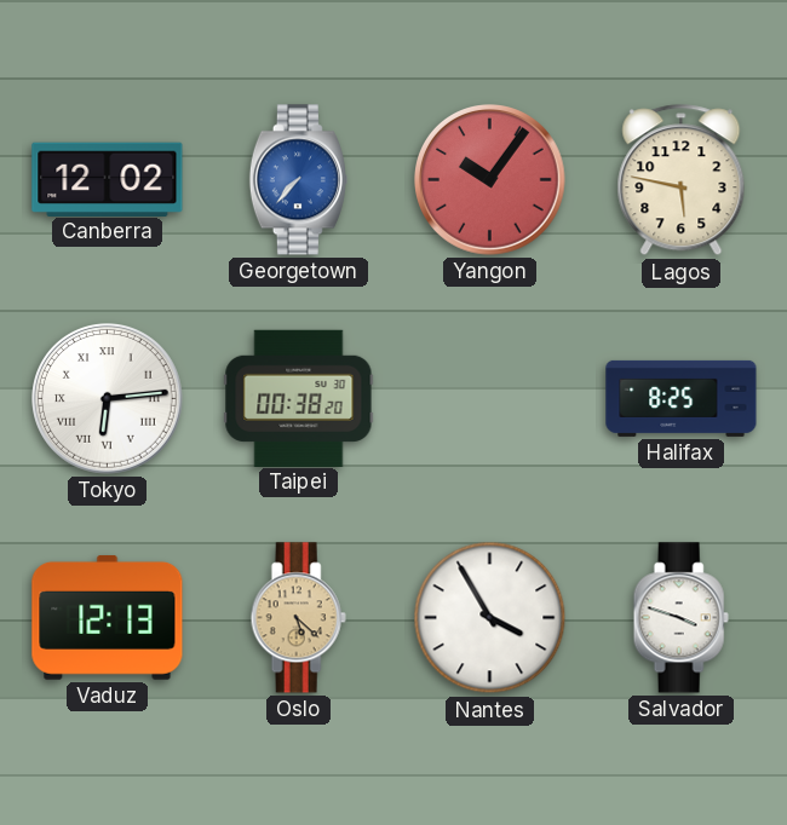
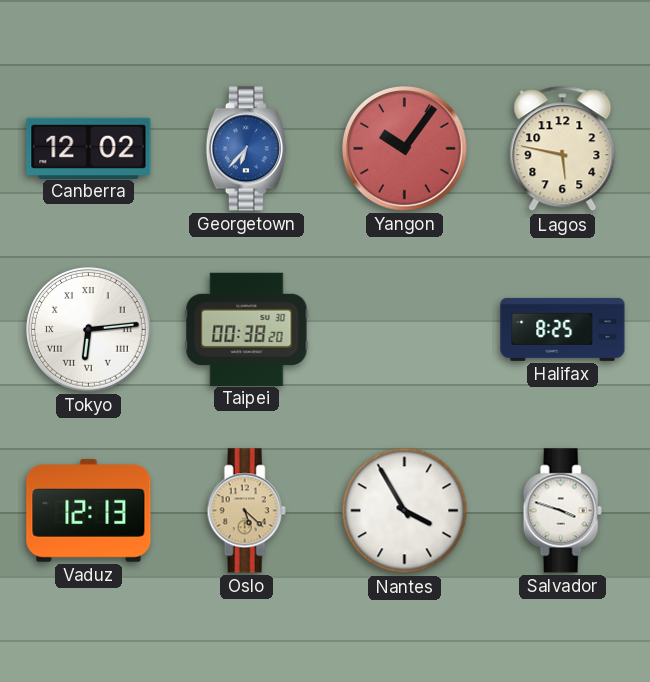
Georgetown: 7:37 -> 6:37
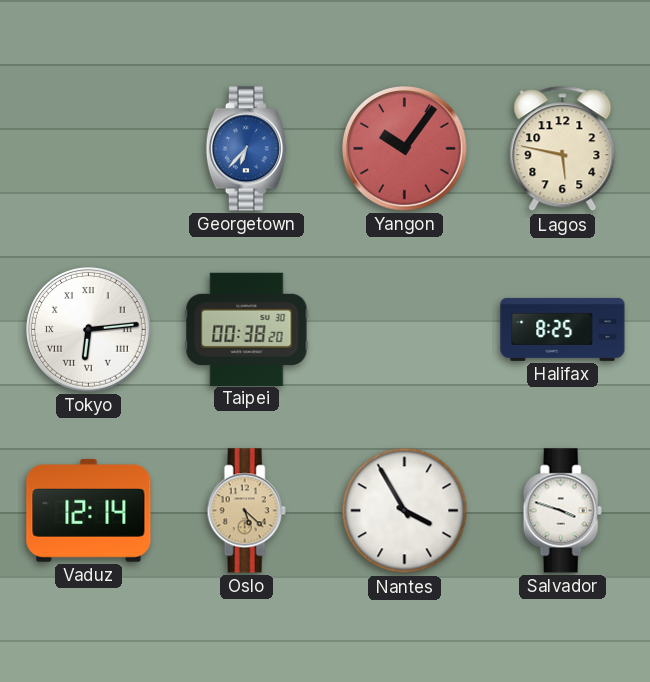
Canberra: 12:02 -> none
Vaduz: 12:13 -> 12:14
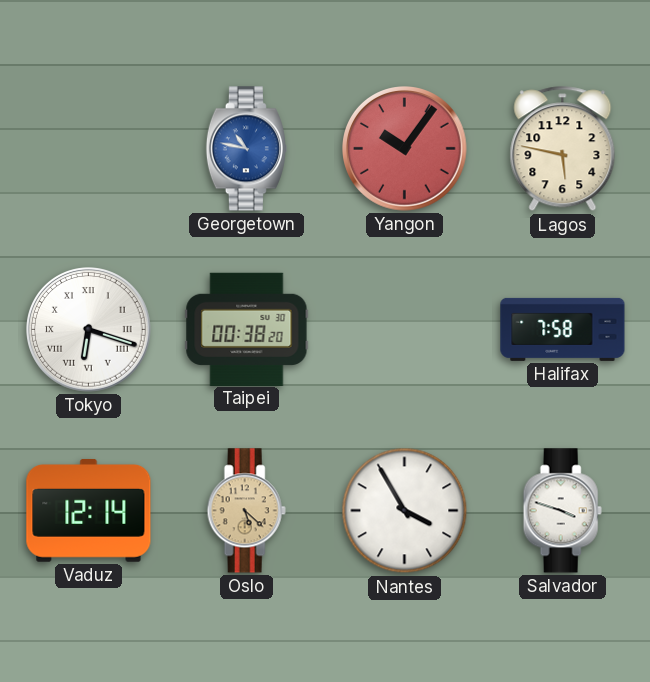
Georgetown: 6:37 -> 10:47
Tokyo: 6:14 -> 6:18
Halifax: 8:25 -> 7:58
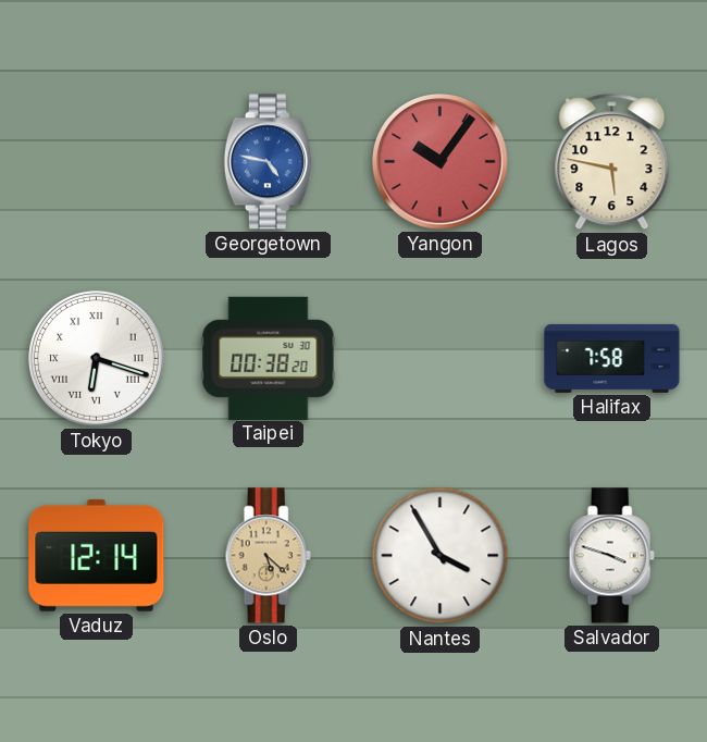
Georgetown: 10:47 -> 4:47
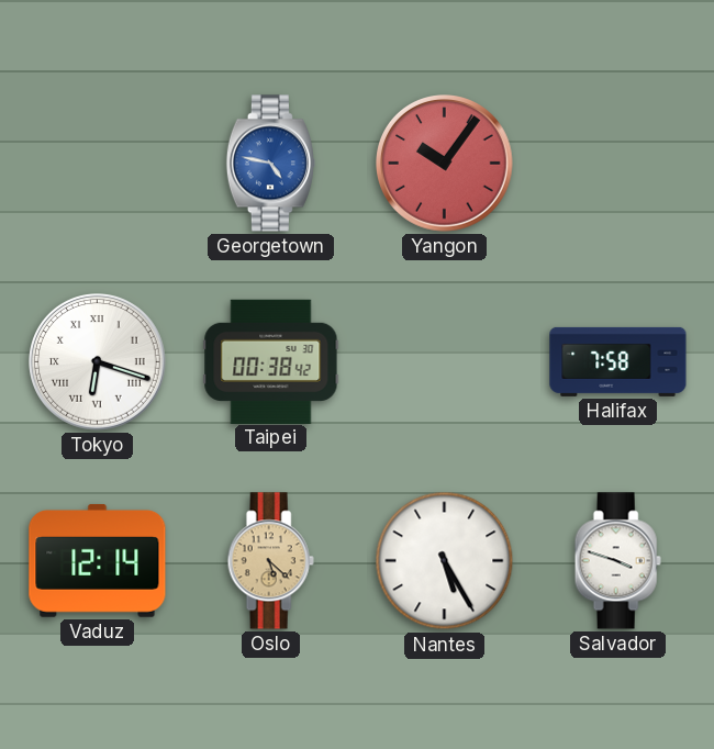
Lagos: 5:47 -> none
Taipei: 00:38:20 -> 00:38:42
Nantes: 3:55 -> 5:25
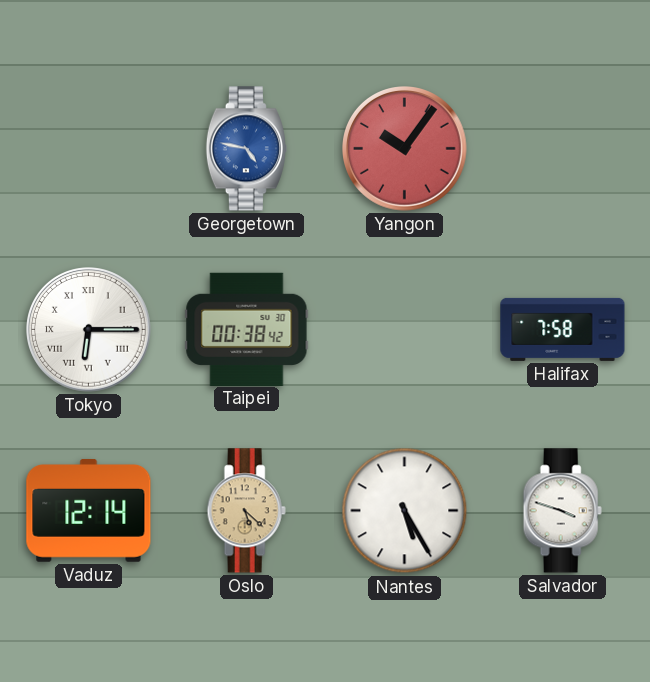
Tokyo: 6:18 -> 6:15
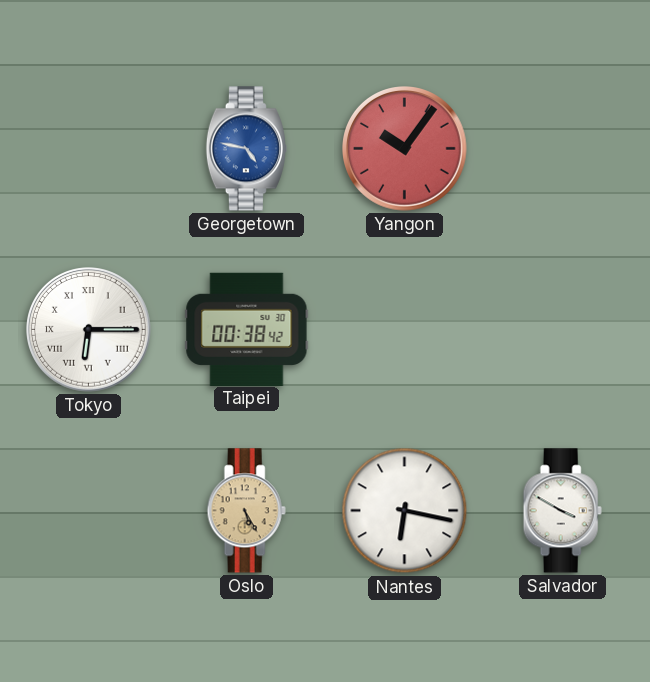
Halifax: 7:58 -> none
Vaduz: 12:14 -> none
Oslo: 5:22 -> 5:25
Nantes: 5:25 -> 6:17
Salvador: 3:48 -> 3:50
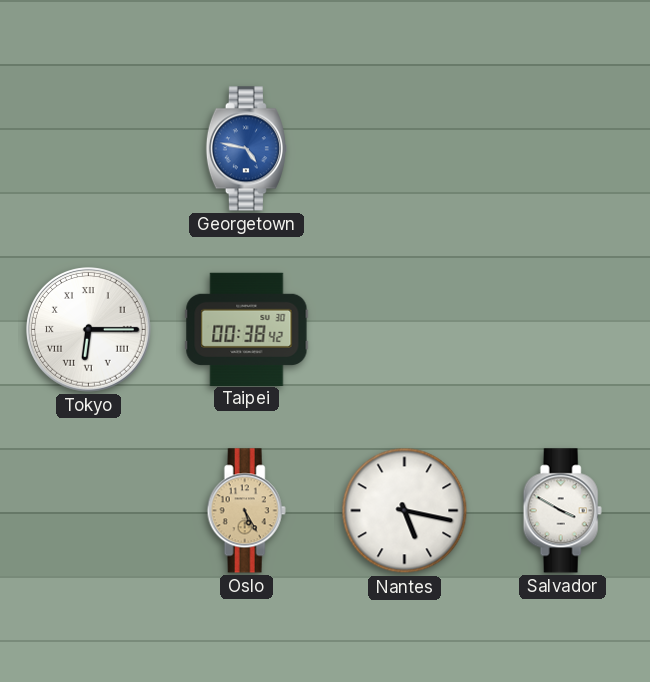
Yangon: 10:06 -> none
Nantes: 6:17 -> 5:17
